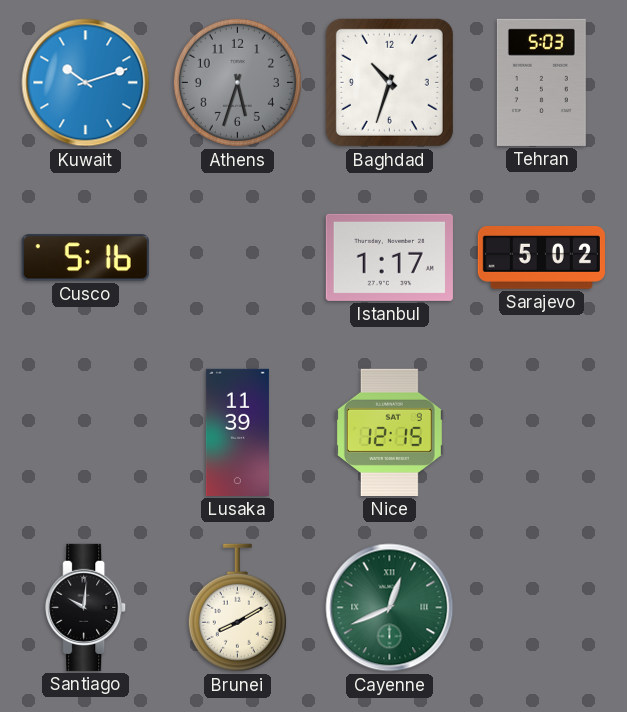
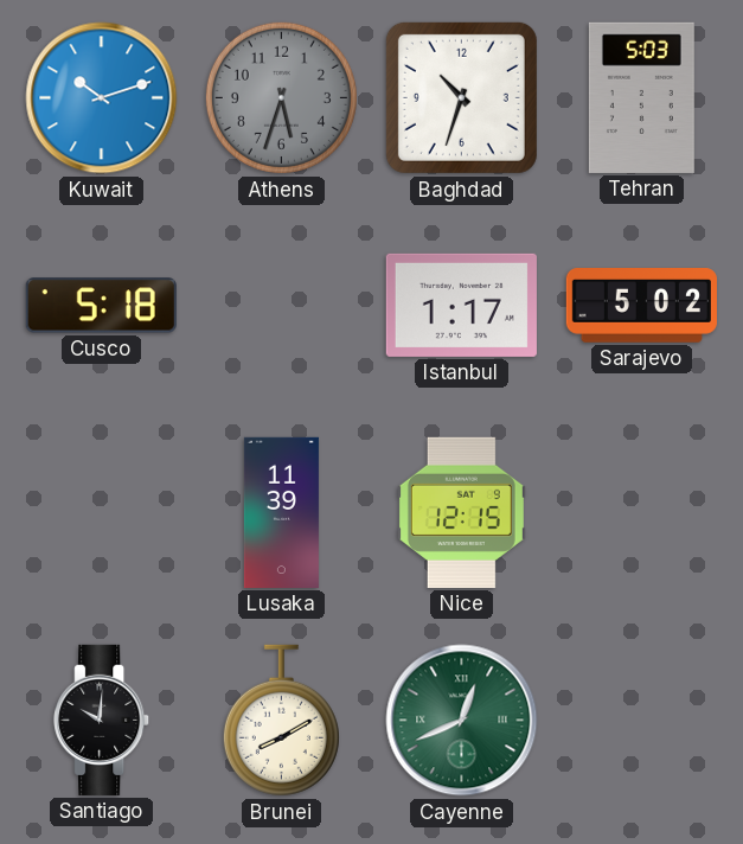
Cusco: 5:16 -> 5:18
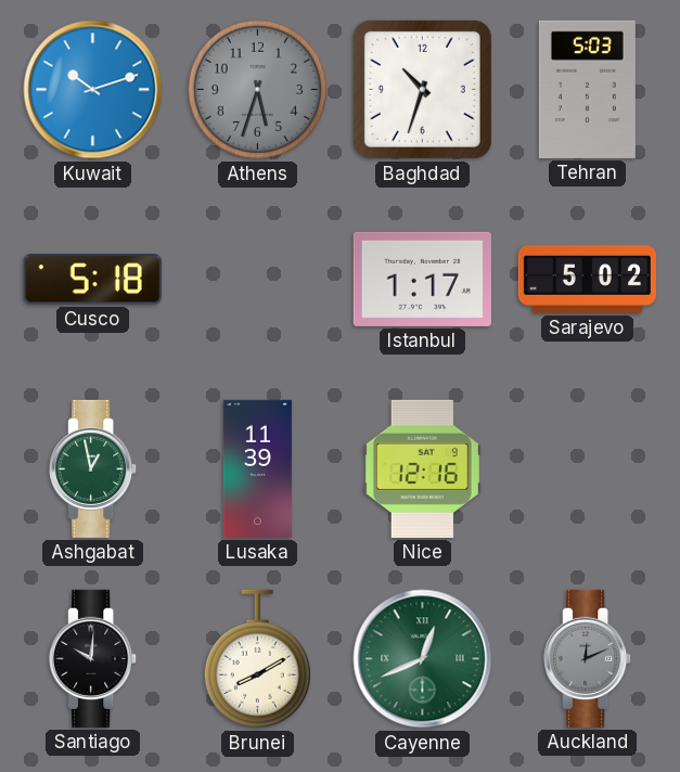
Ashgabat: none -> 12:58
Nice: 12:15 -> 12:16
Auckland: none -> 12:11
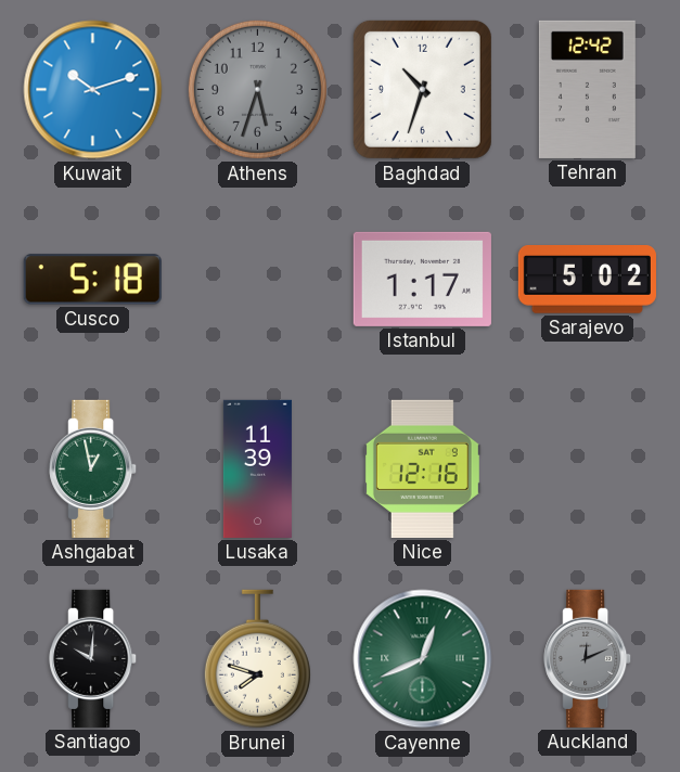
Tehran: 5:03 -> 12:42
Brunei: 8:10 -> 7:48
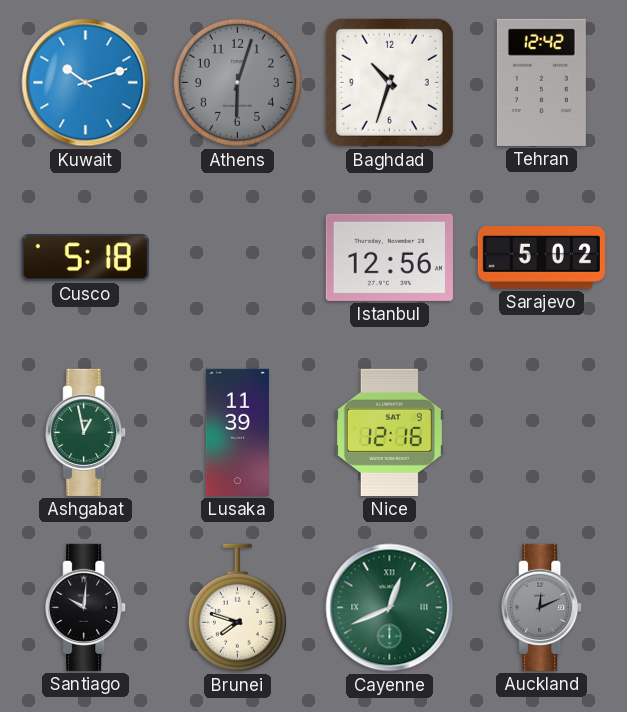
Athens: 5:33 -> 6:03
Istanbul: 1:17 -> 12:56
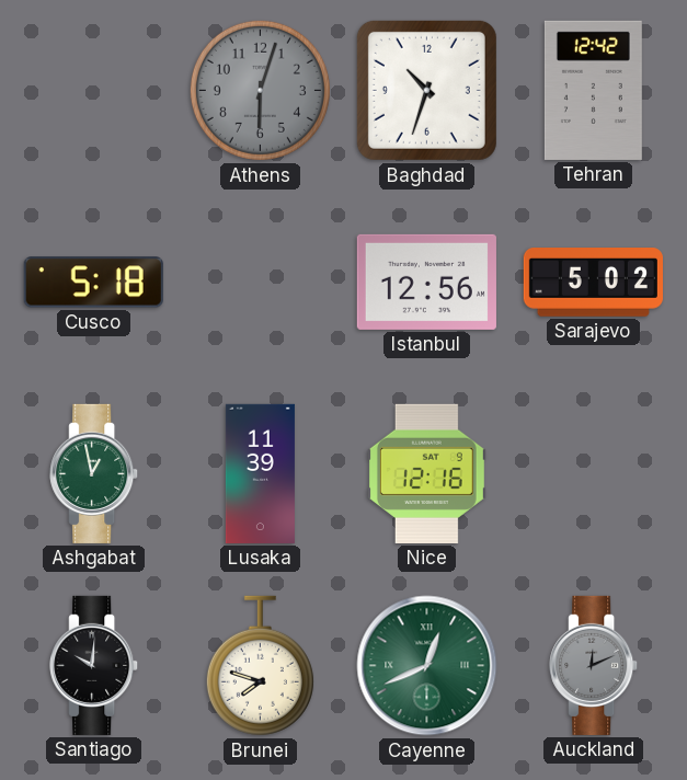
Kuwait: 10:12 -> none
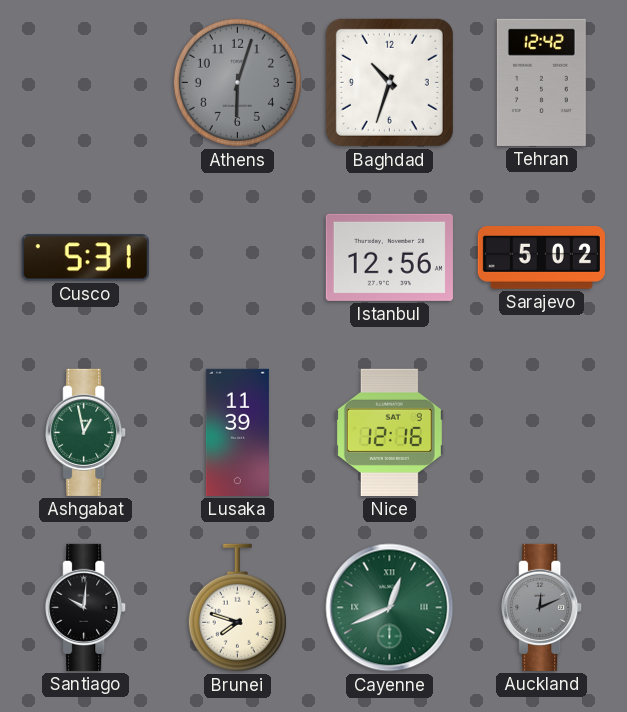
Cusco: 5:18 -> 5:31
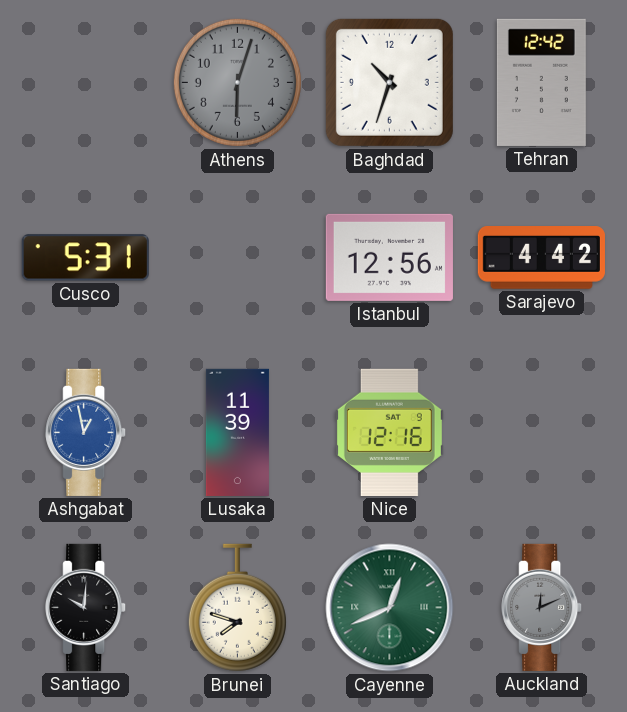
Sarajevo: 5:02 -> 4:42
Ashgabat dial: green -> blue
